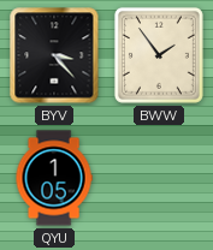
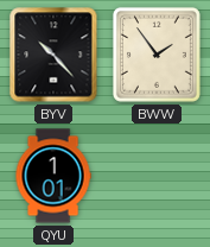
BYV: 3:23 -> 10:23
QYU: 1:05 -> 1:01
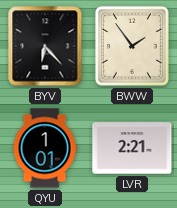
BYV: 10:23 -> 6:23
LVR: none -> 2:21
